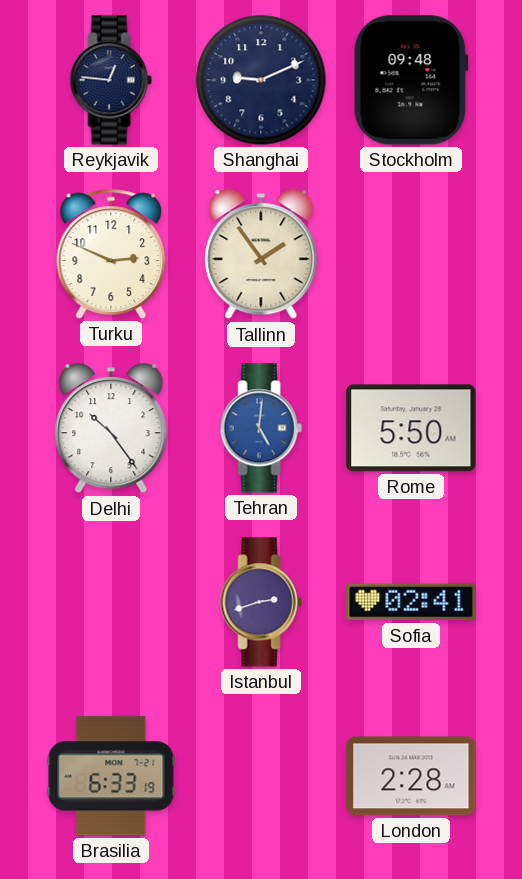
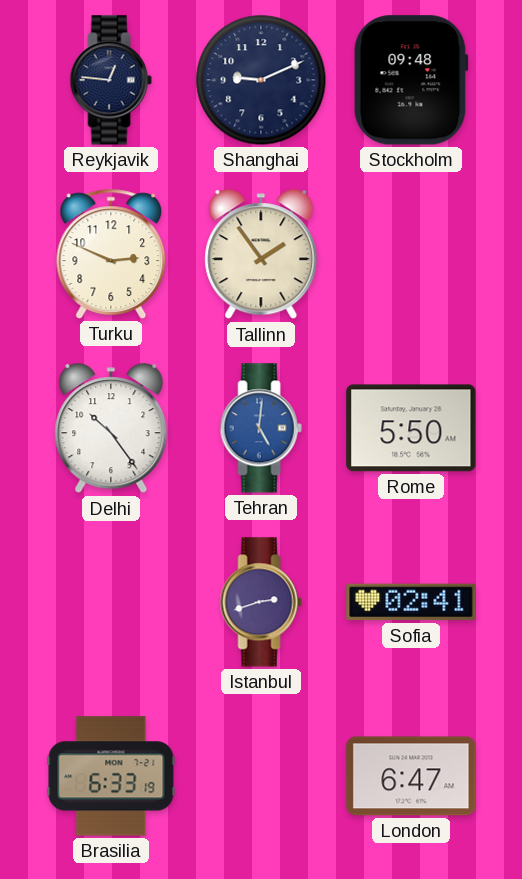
London: 2:28 -> 6:47
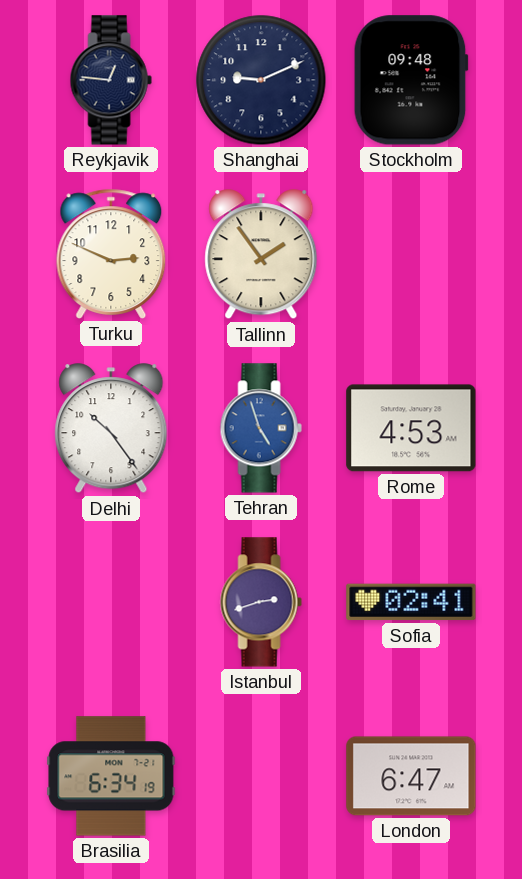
Tehran: 5:01 -> 4:57
Rome: 5:50 -> 4:53
Brasilia: 6:33 -> 6:34
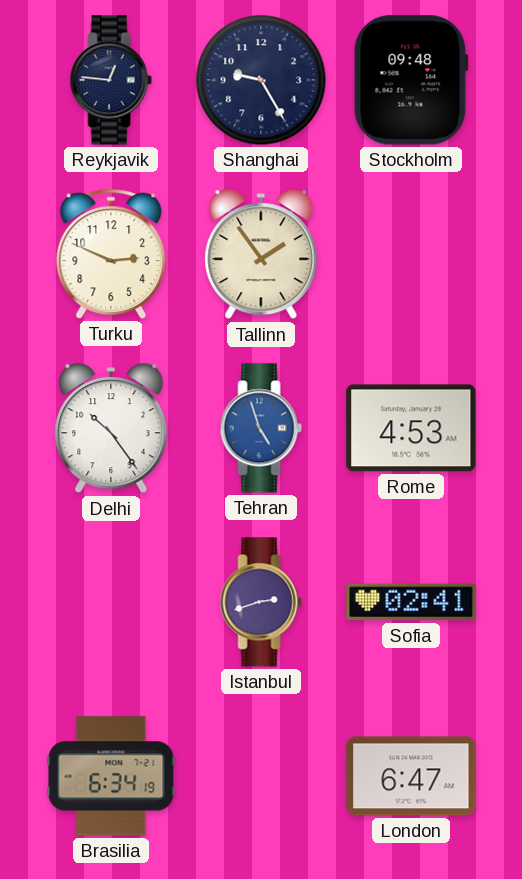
Shanghai: 9:11 -> 9:25
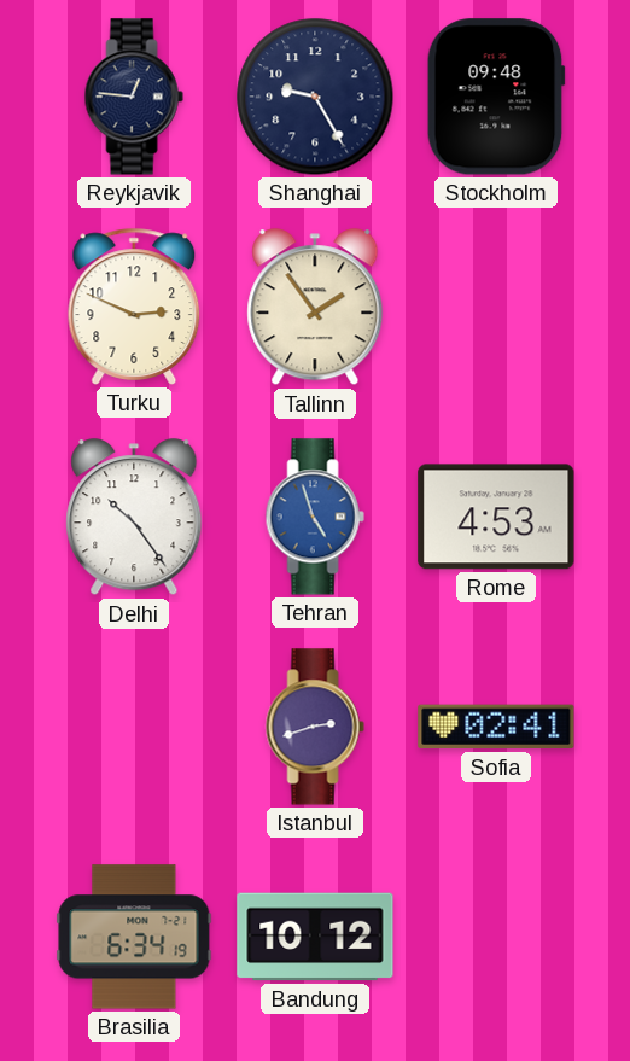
Bandung: none -> 10:12
London: 6:47 -> none
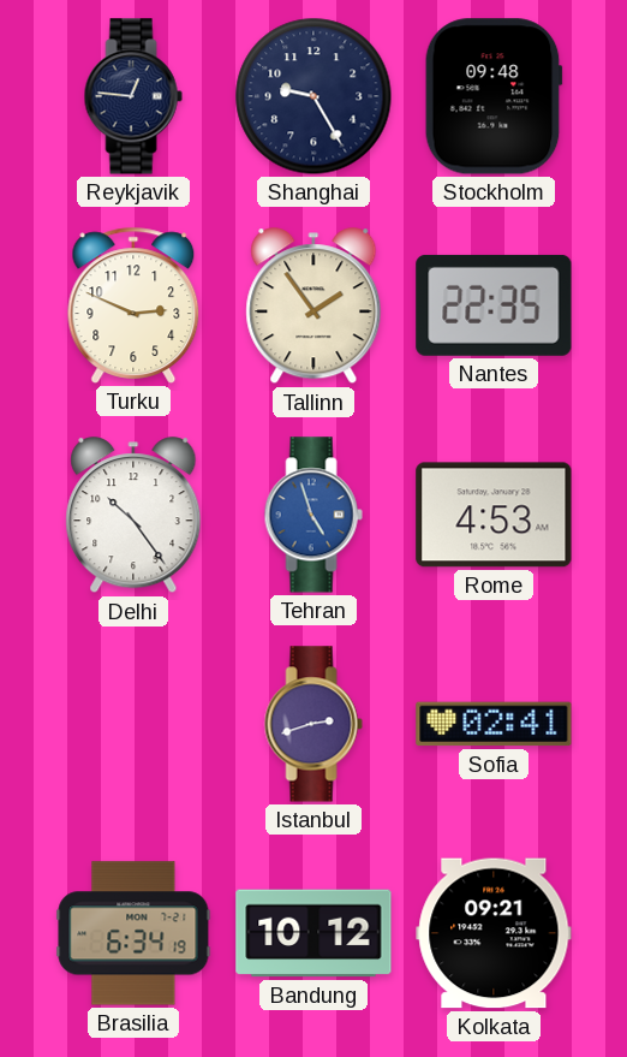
Nantes: none -> 22:35
Kolkata: none -> 09:21
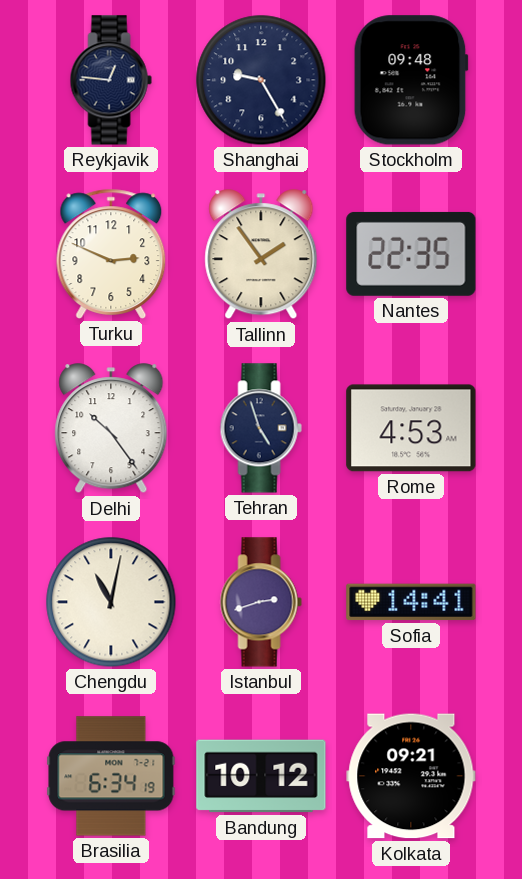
Tehran dial: blue -> navy
Chengdu: none -> 11:02
Sofia: 02:41 -> 14:41
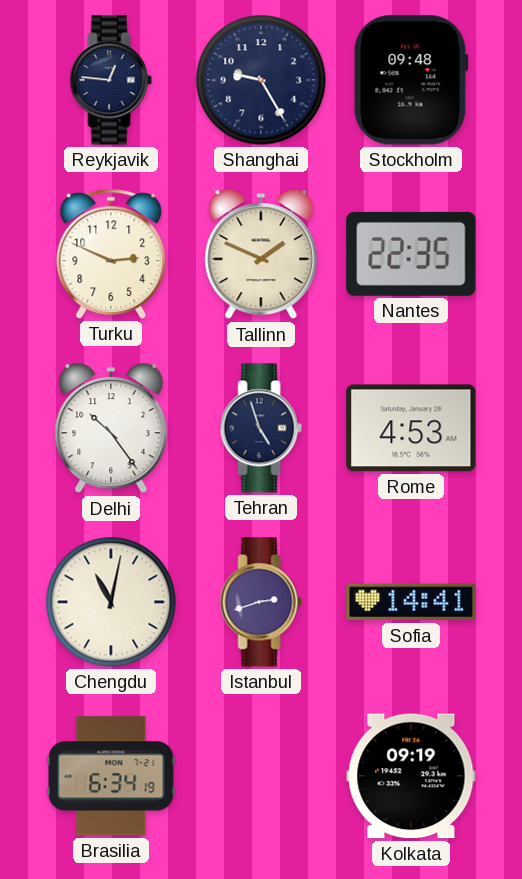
Tallinn: 1:54 -> 1:49
Bandung: 10:12 -> none
Kolkata: 09:21 -> 09:19
